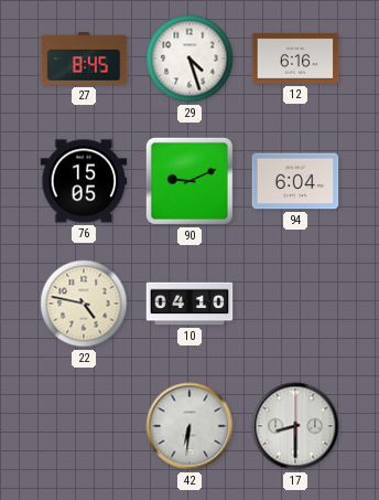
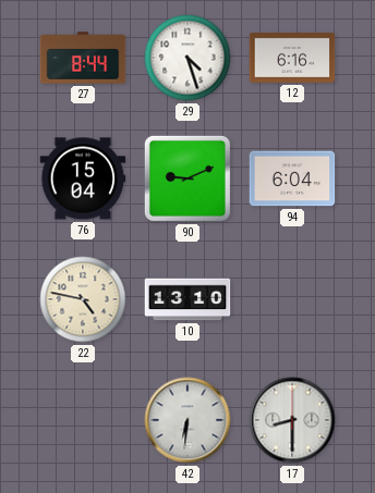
27: 8:45 -> 8:44
76: 15:05 -> 15:04
10: 04:10 -> 13:10
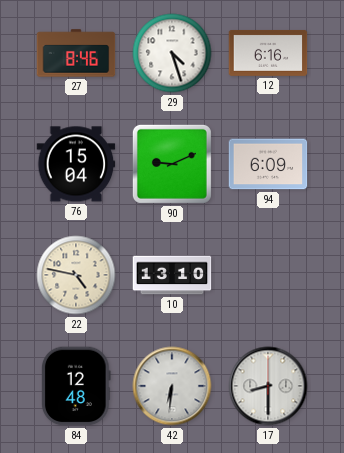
27: 8:44 -> 8:46
94: 6:04 -> 6:09
84: none -> 12:48
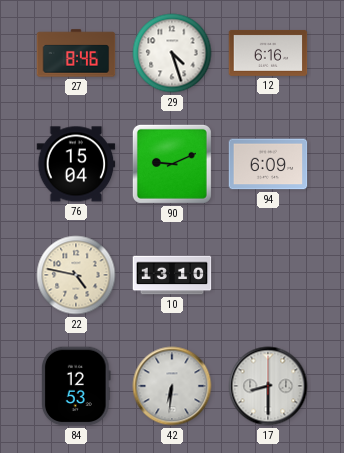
84: 12:48 -> 12:53
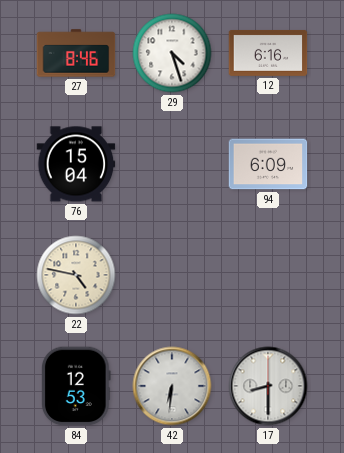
90: 9:11 -> none
10: 13:10 -> none
